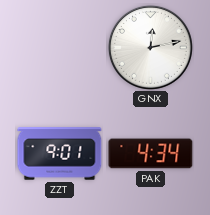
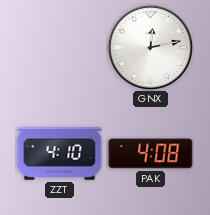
ZZT: 9:01 -> 4:10
PAK: 4:34 -> 4:08
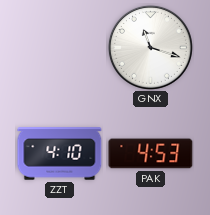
GNX: 12:13 -> 11:18
PAK: 4:08 -> 4:53
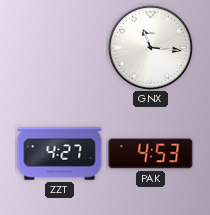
GNX: 11:18 -> 11:16
ZZT: 4:10 -> 4:27
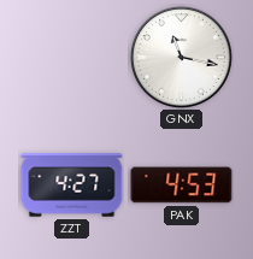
GNX: 11:16 -> 11:17
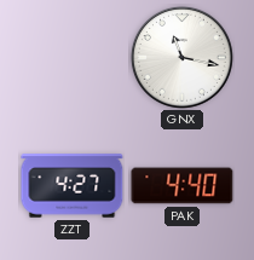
PAK: 4:53 -> 4:40
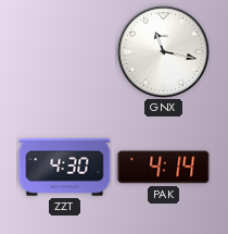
ZZT: 4:27 -> 4:30
PAK: 4:40 -> 4:14
